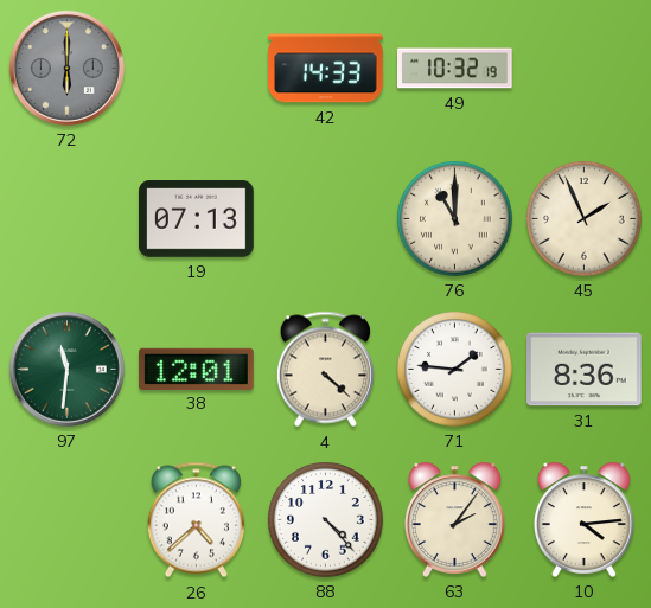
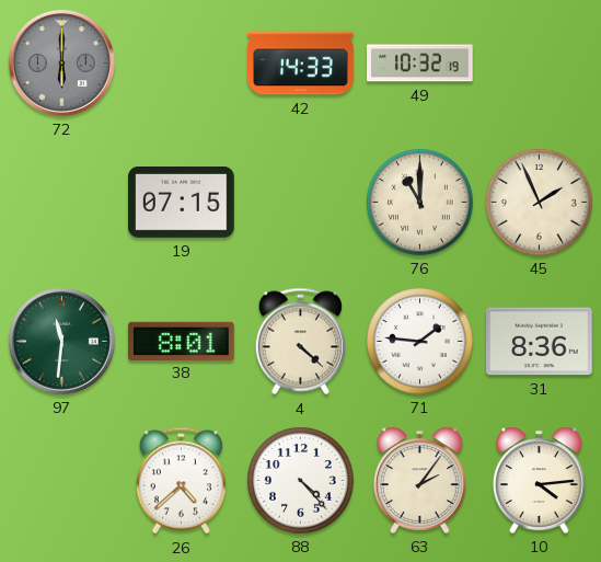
19: 07:13 -> 07:15
38: 12:01 -> 8:01
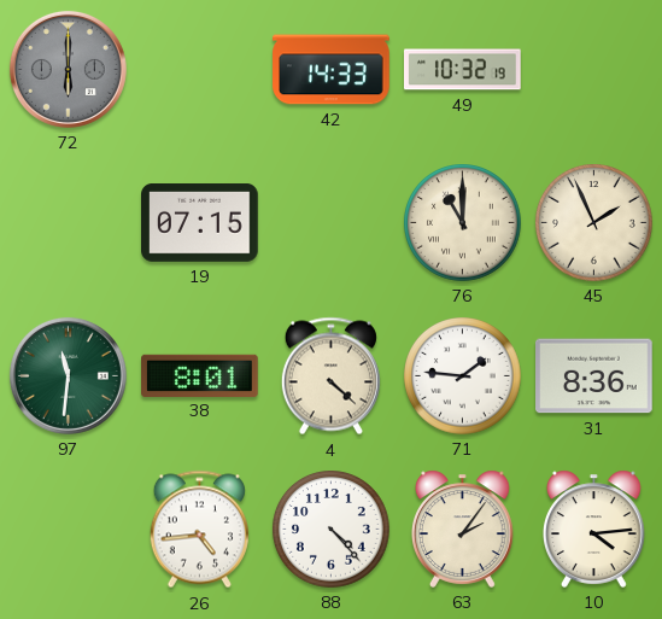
26: 4:38 -> 4:44
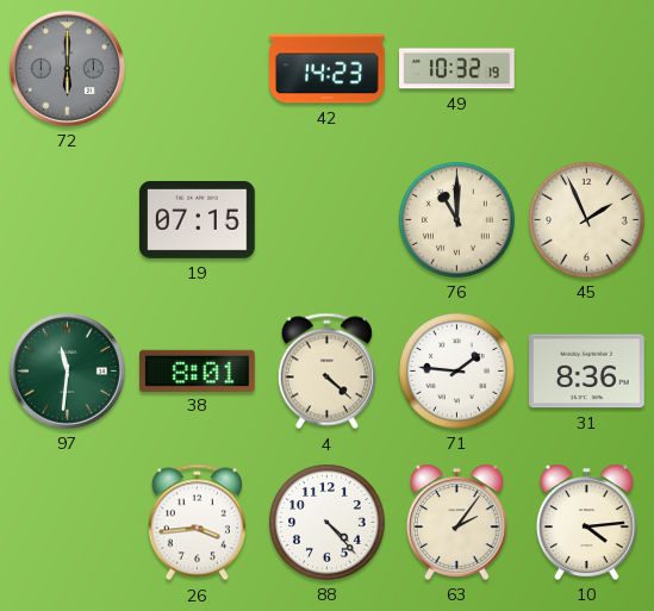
42: 14:33 -> 14:23
26: 4:44 -> 3:44
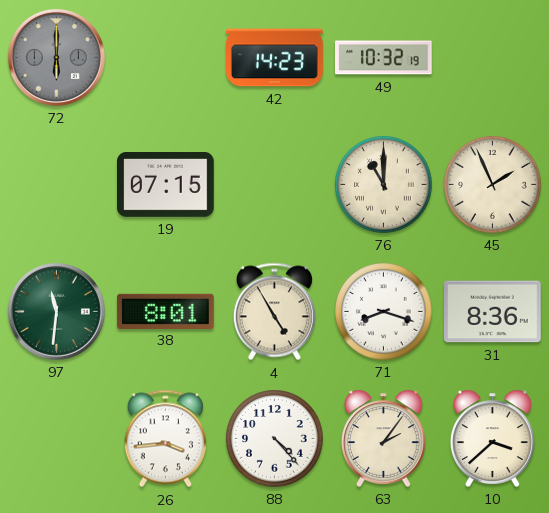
4: 4:22 -> 4:55
71: 1:46 -> 8:18
10: 4:14 -> 3:38
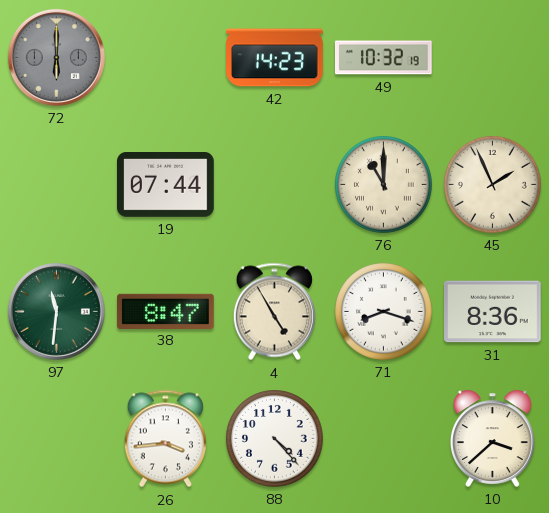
19: 07:15 -> 07:44
38: 8:01 -> 8:47
63: 2:06 -> none
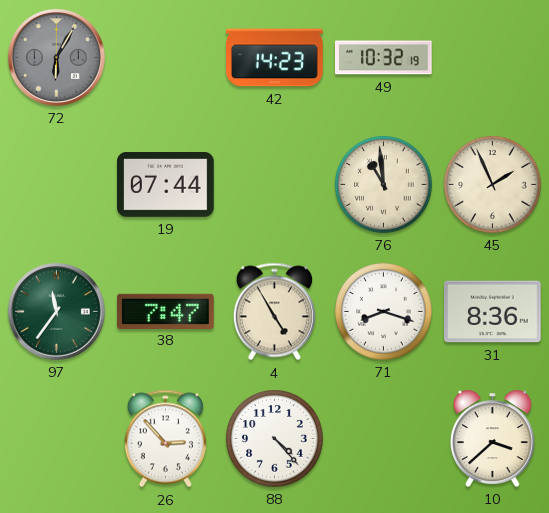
72: 6:00 -> 6:05
76: 11:00 -> 10:59
97: 11:31 -> 11:36
38: 8:47 -> 7:47
26: 3:44 -> 2:53
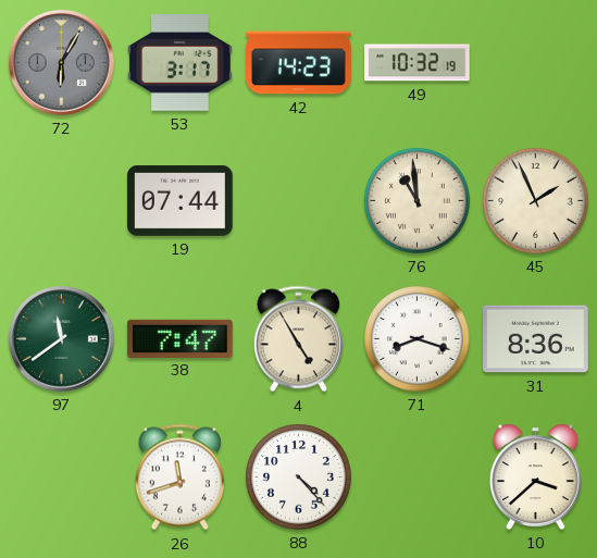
53: none -> 3:17
97: 11:36 -> 11:39
26: 2:53 -> 11:42
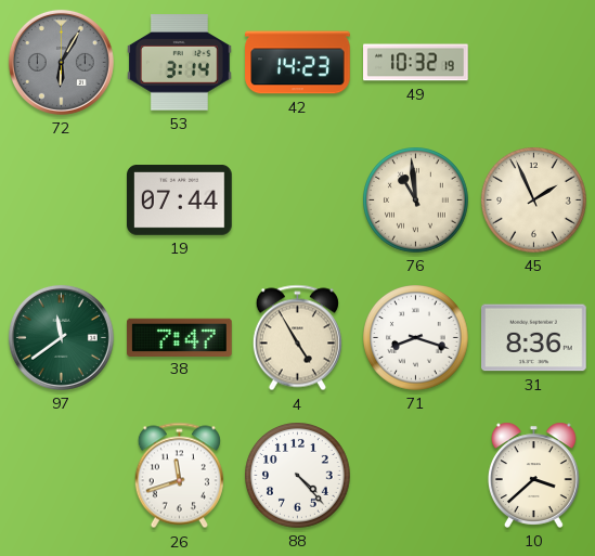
53: 3:17 -> 3:14
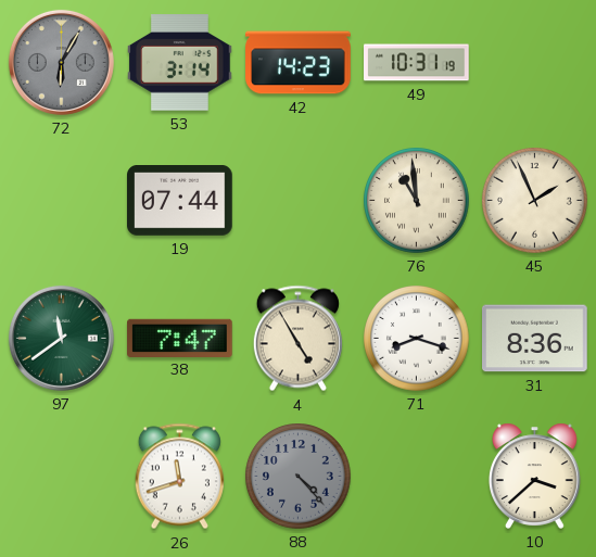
49: 10:32 -> 10:31
88 dial: white -> grey
